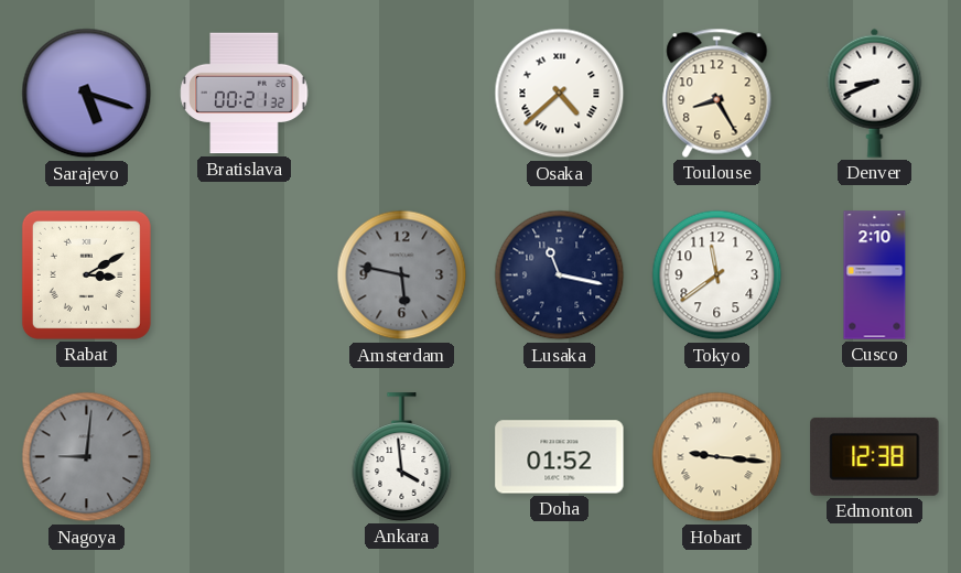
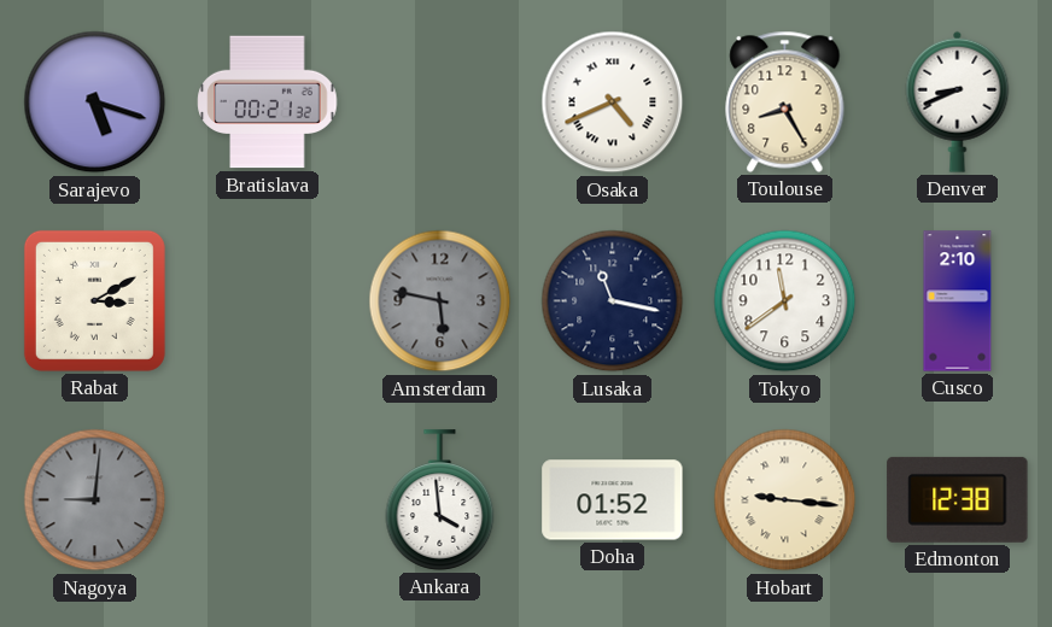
Osaka: 4:38 -> 4:41
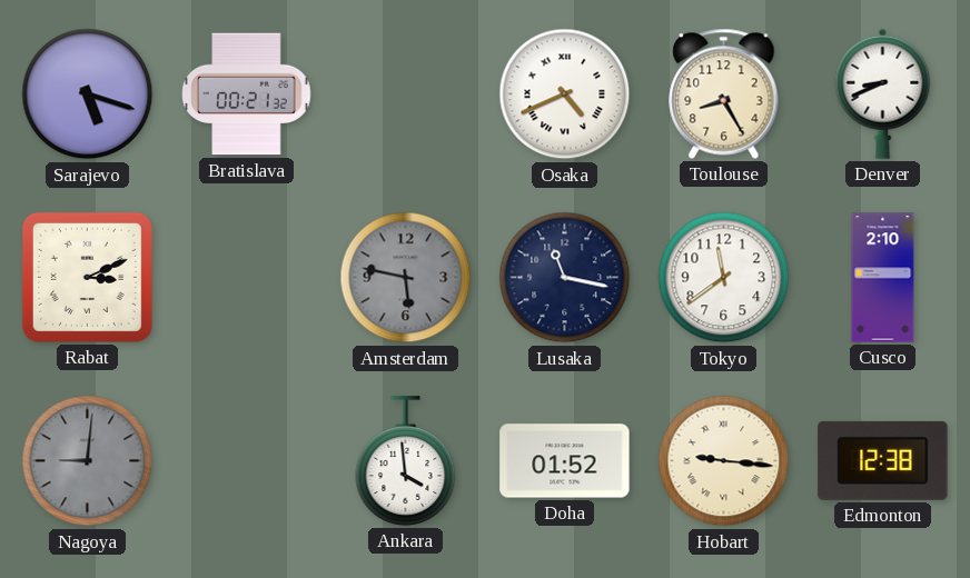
Rabat: 3:10 -> 3:11
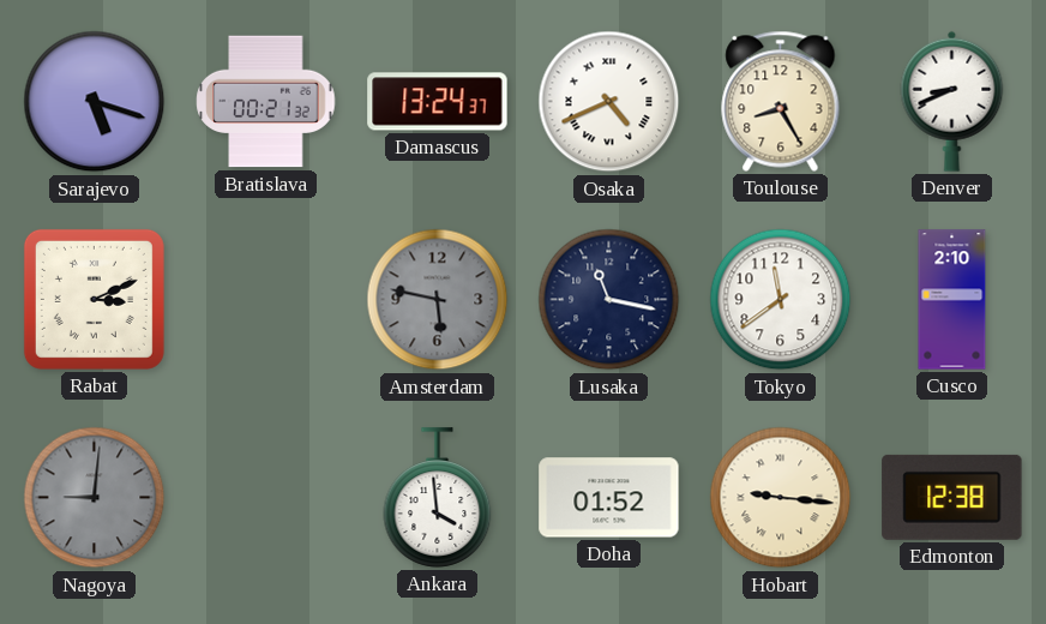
Damascus: none -> 13:24
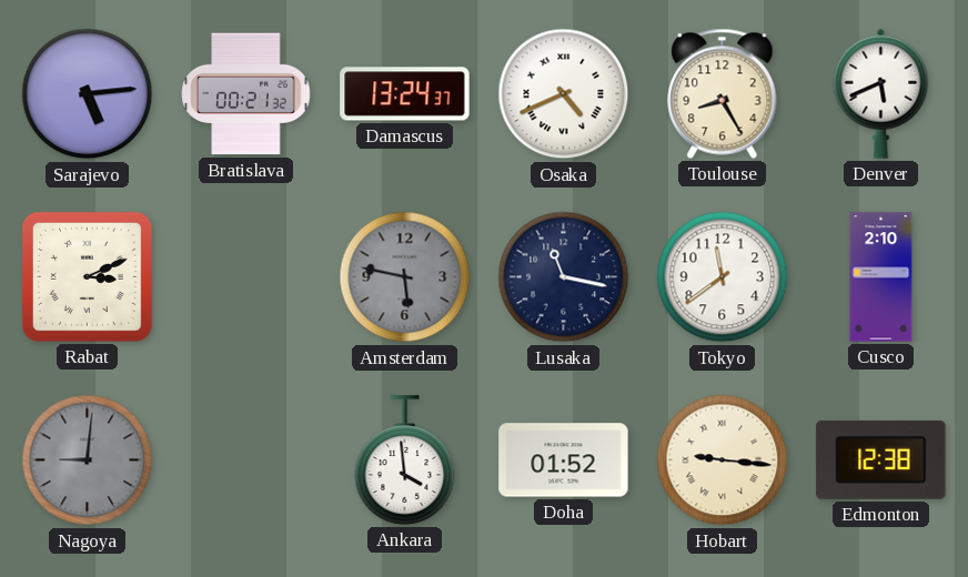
Sarajevo: 5:18 -> 5:14
Denver: 8:41 -> 5:41
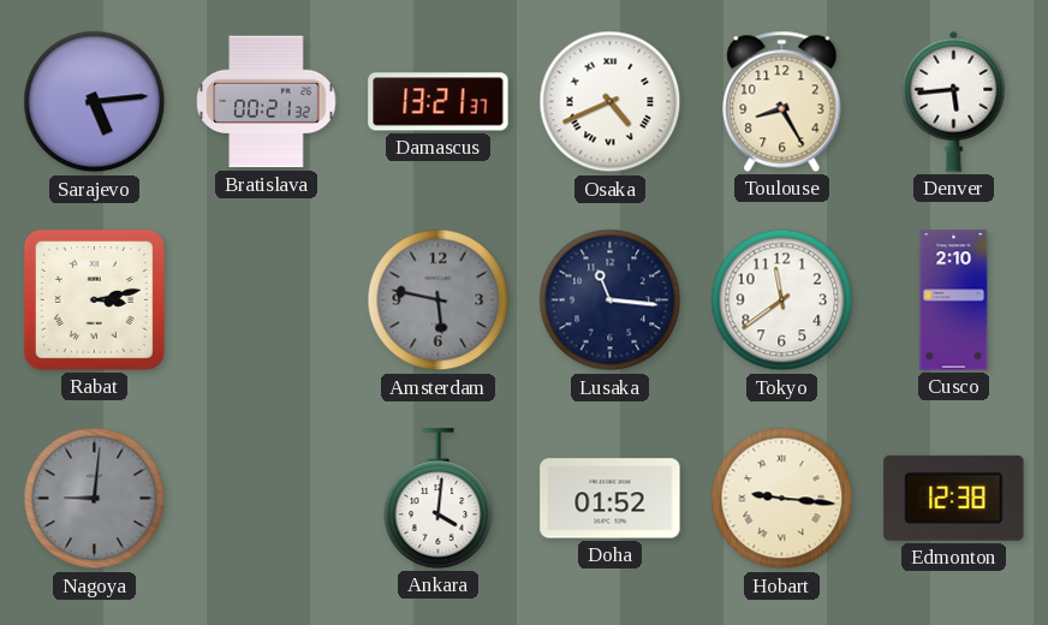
Damascus: 13:24 -> 13:21
Denver: 5:41 -> 5:44
Rabat: 3:11 -> 3:13
Lusaka: 11:17 -> 11:16
Ankara: 3:59 -> 4:01
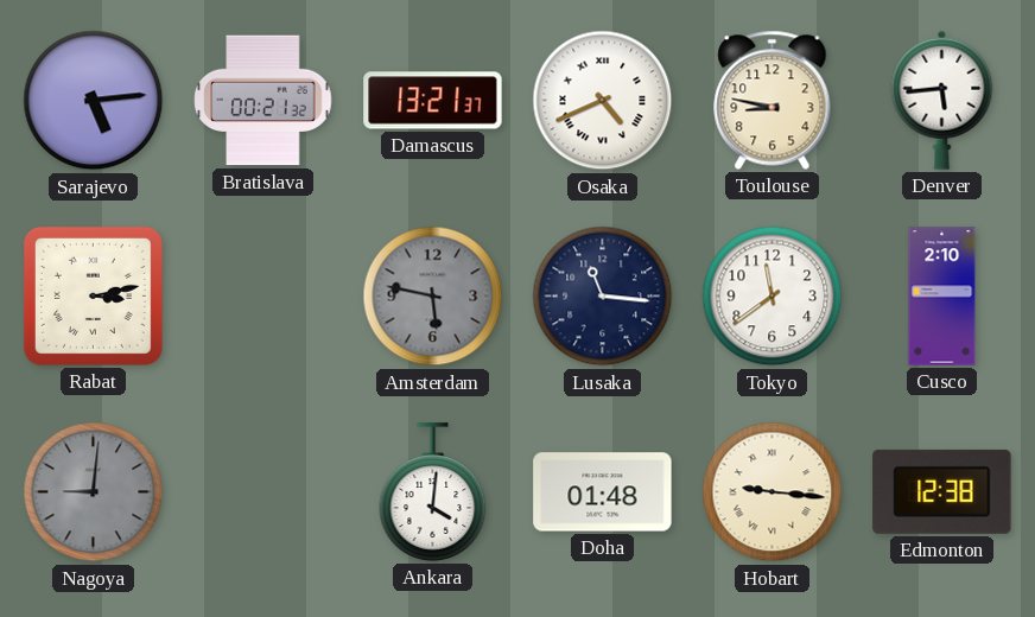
Toulouse: 8:25 -> 8:47
Doha: 01:52 -> 01:48
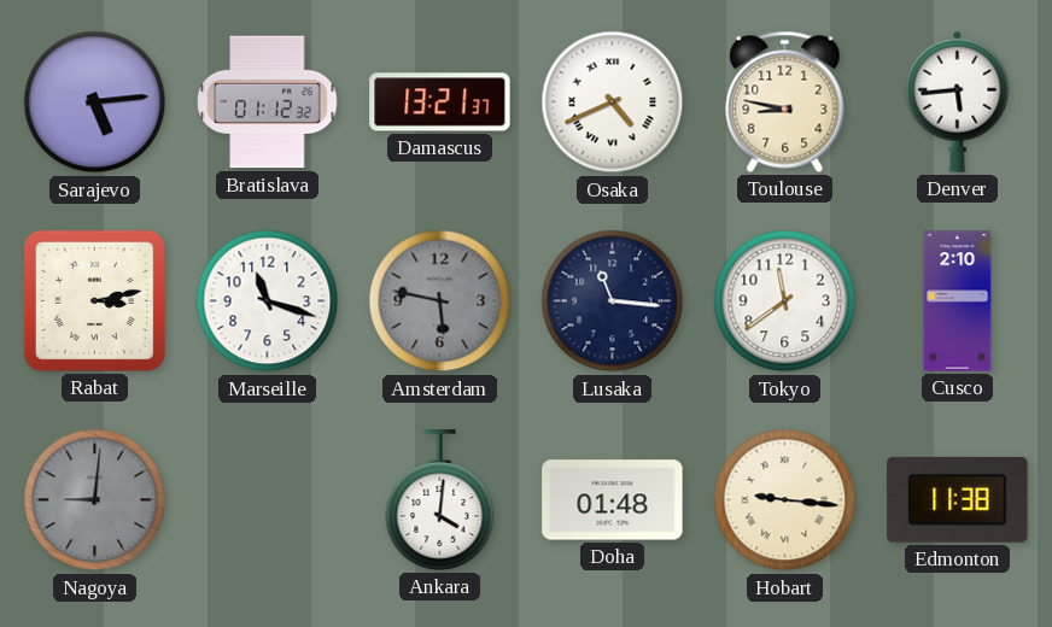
Bratislava: 00:21 -> 01:12
Marseille: none -> 11:18
Edmonton: 12:38 -> 11:38
